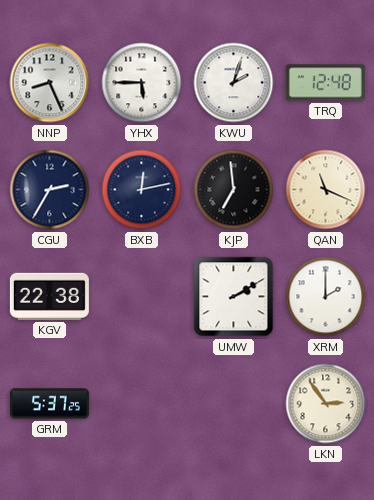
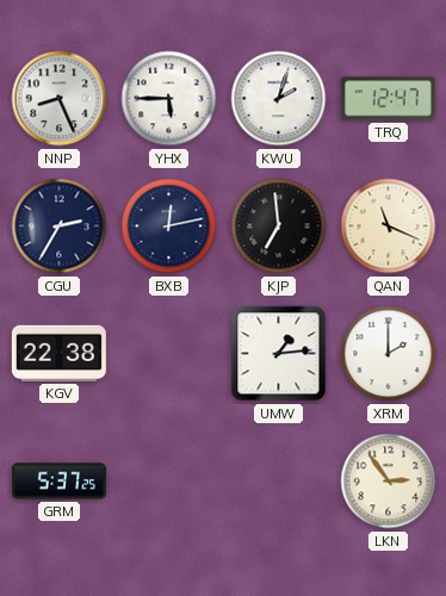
TRQ: 12:48 -> 12:47
UMW: 2:10 -> 1:14
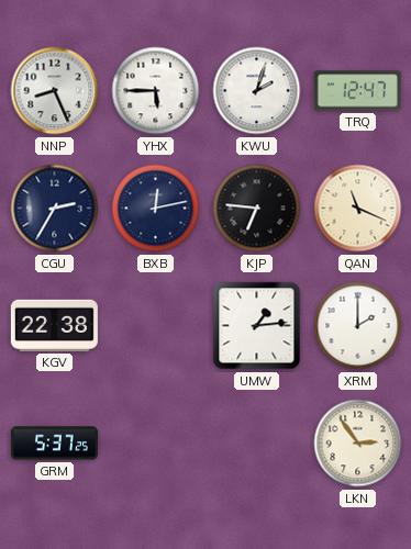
KJP: 6:59 -> 6:46
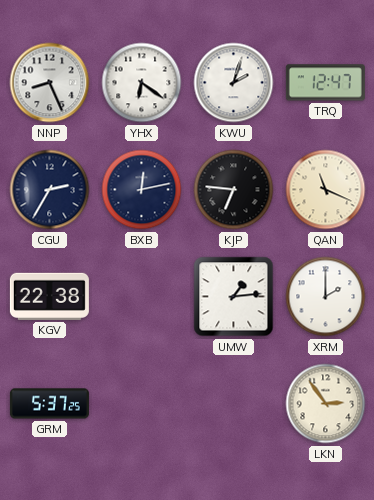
YHX: 5:45 -> 6:21
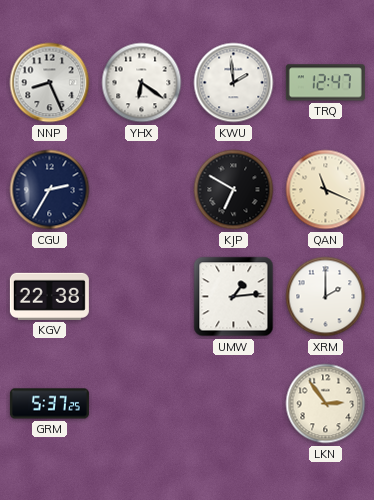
KWU: 2:03 -> 1:59
BXB: 12:13 -> none
KJP: 6:46 -> 6:50
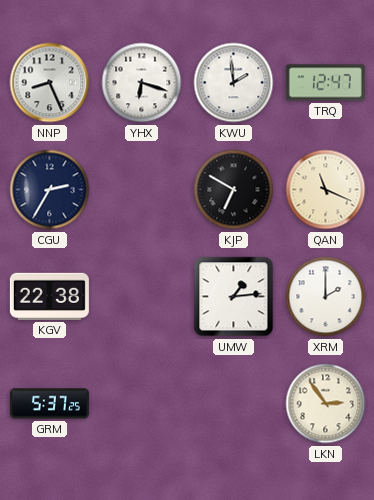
YHX: 6:21 -> 6:18
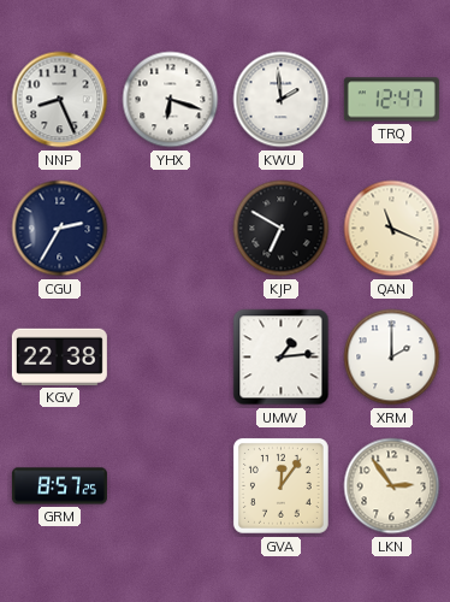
GRM: 5:37 -> 8:57
GVA: none -> 12:06
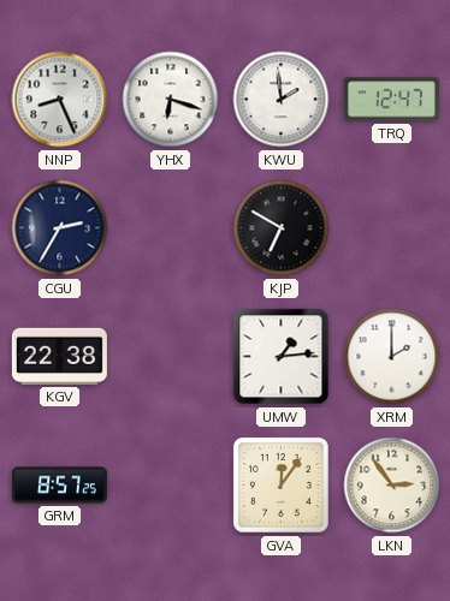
QAN: 11:19 -> none
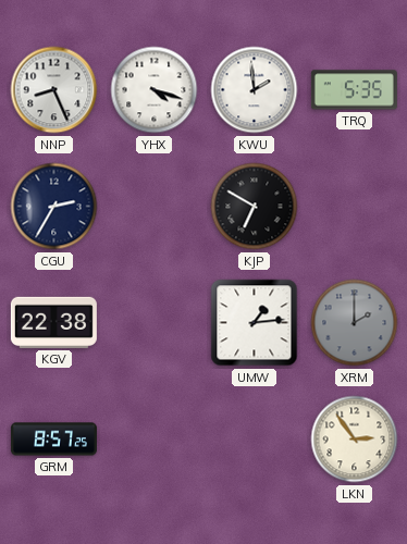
YHX: 6:18 -> 4:18
TRQ: 12:47 -> 5:35
XRM dial: white -> grey
GVA: 12:06 -> none
